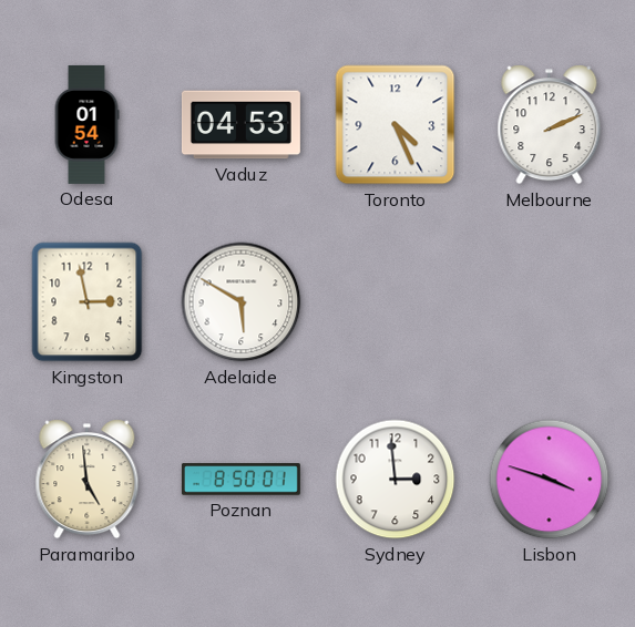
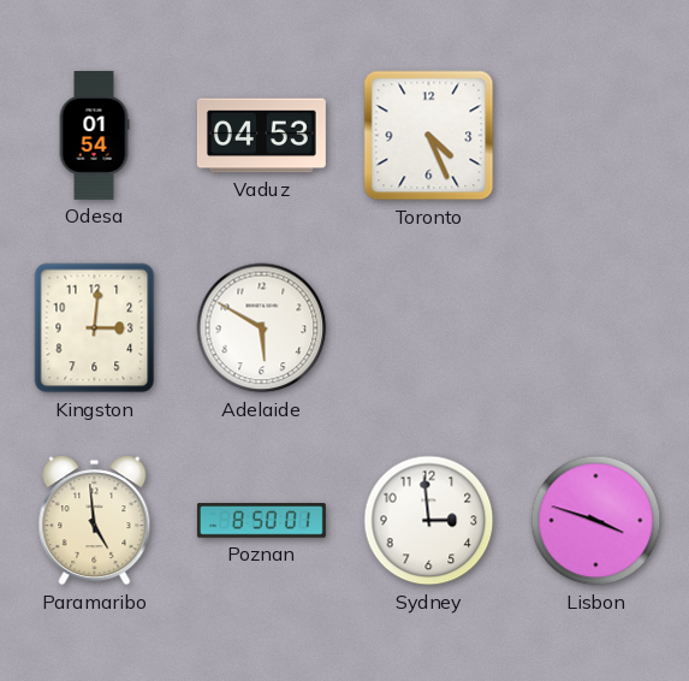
Melbourne: 2:11 -> none
Kingston: 2:58 -> 3:01
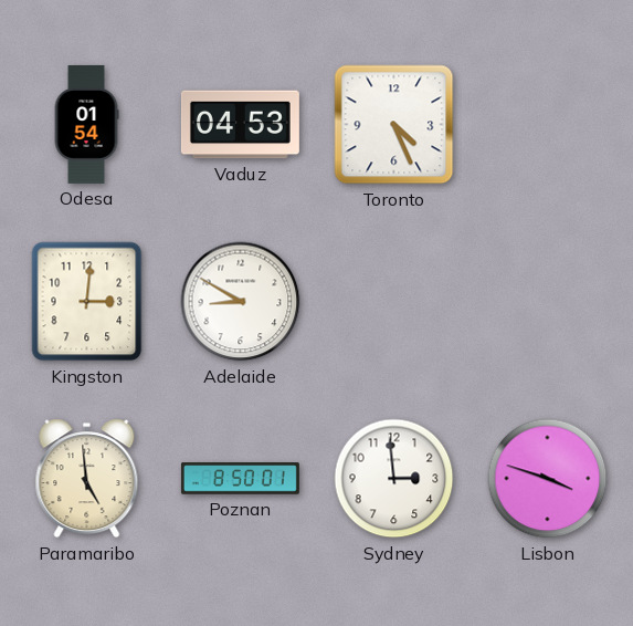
Adelaide: 5:50 -> 8:50
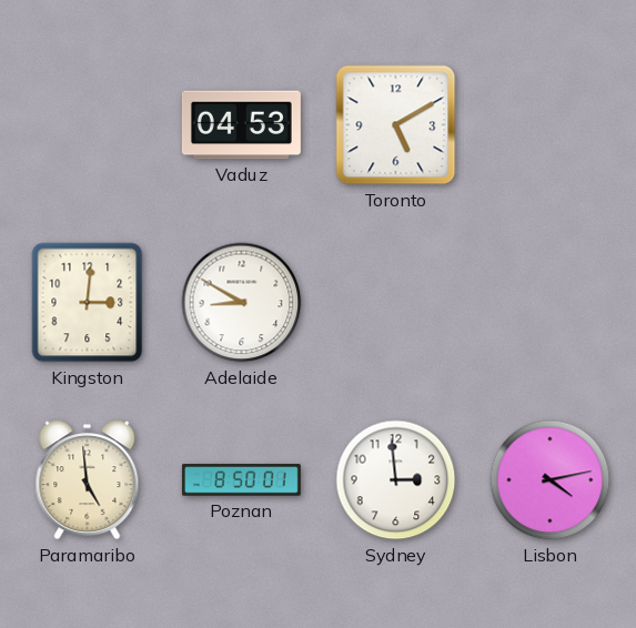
Odesa: 01:54 -> none
Toronto: 4:26 -> 5:10
Lisbon: 3:48 -> 4:13
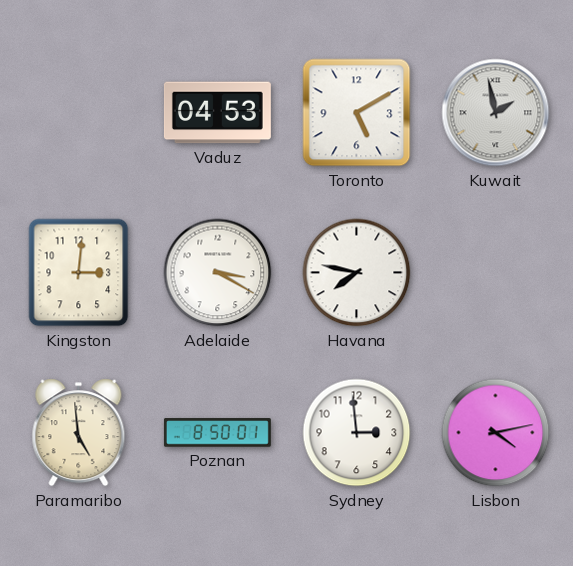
Kuwait: none -> 1:58
Adelaide: 8:50 -> 3:20
Havana: none -> 7:47
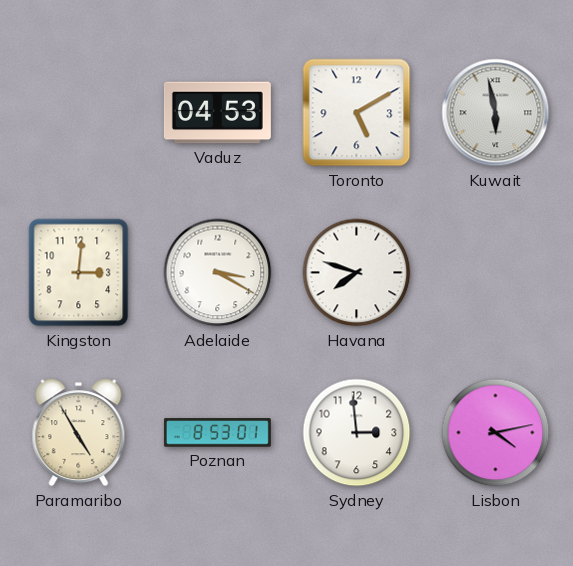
Kuwait: 1:58 -> 5:58
Havana: 7:47 -> 7:48
Paramaribo: 4:59 -> 4:55
Poznan: 8:50 -> 8:53
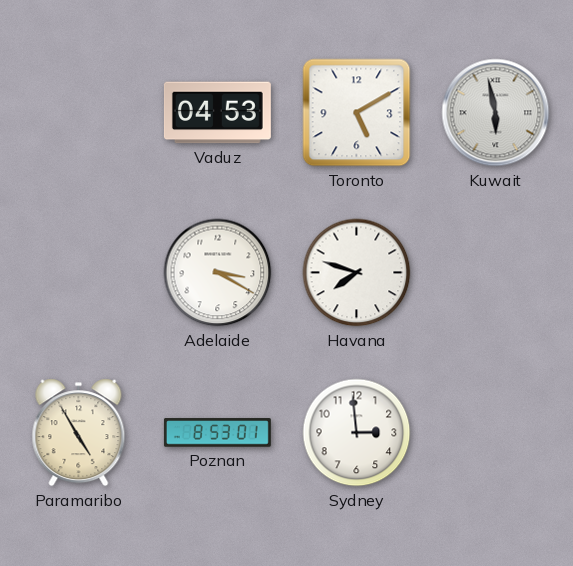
Kingston: 3:01 -> none
Lisbon: 4:13 -> none
